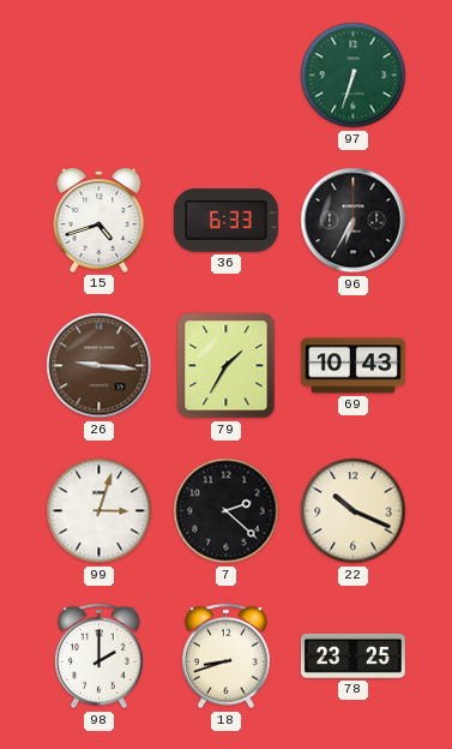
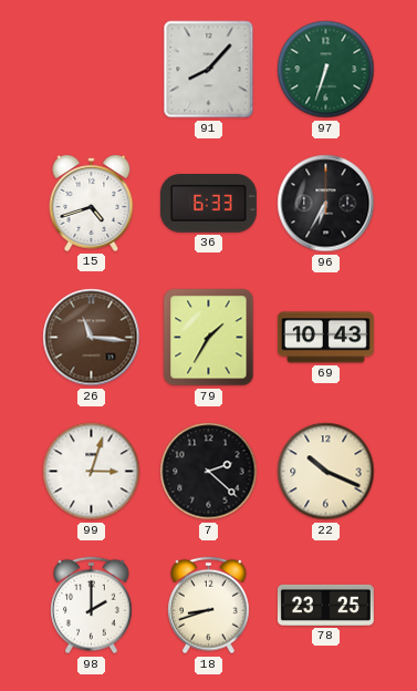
91: none -> 8:07
26: 9:16 -> 11:16
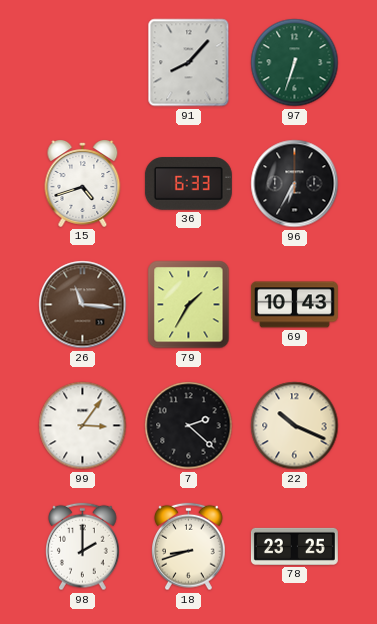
99: 3:03 -> 3:06
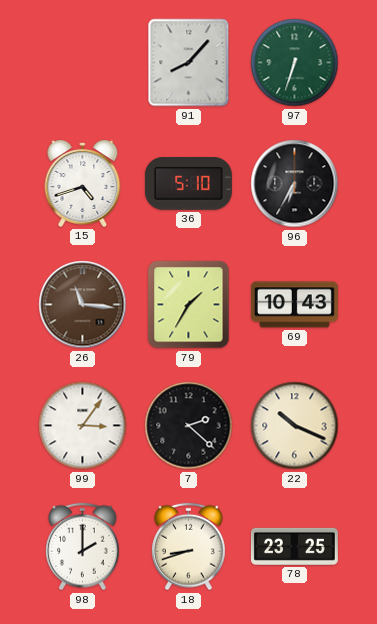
36: 6:33 -> 5:10
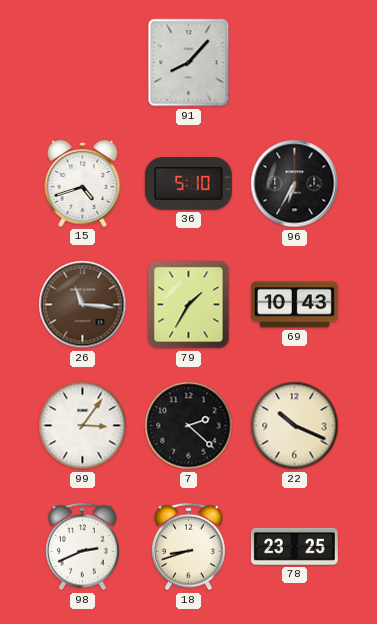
97: 6:33 -> none
98: 2:00 -> 2:41
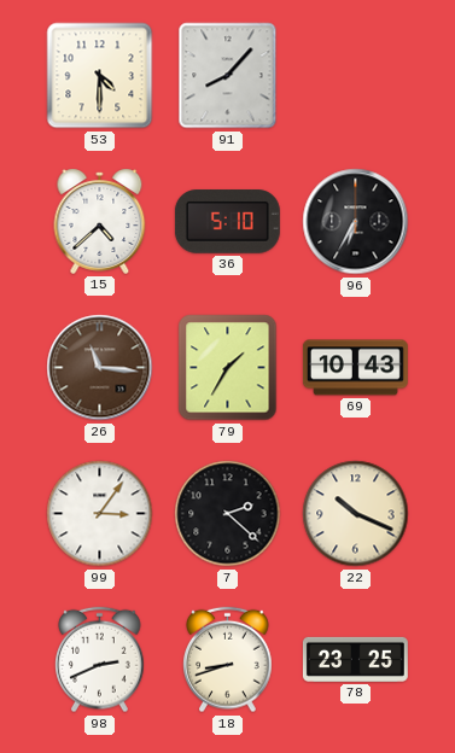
53: none -> 4:30
15: 4:42 -> 4:38
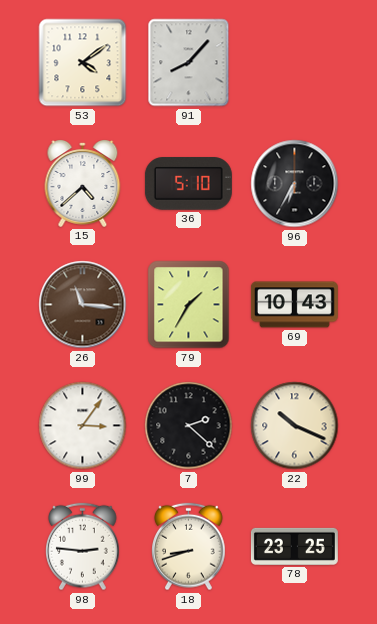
53: 4:30 -> 4:09
98: 2:41 -> 2:46
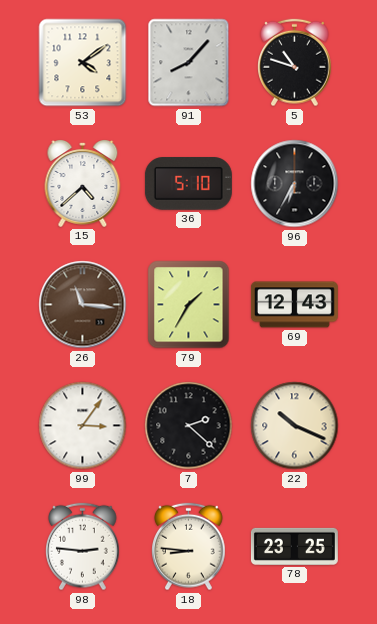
5: none -> 10:48
69: 10:43 -> 12:43
18: 8:42 -> 8:46
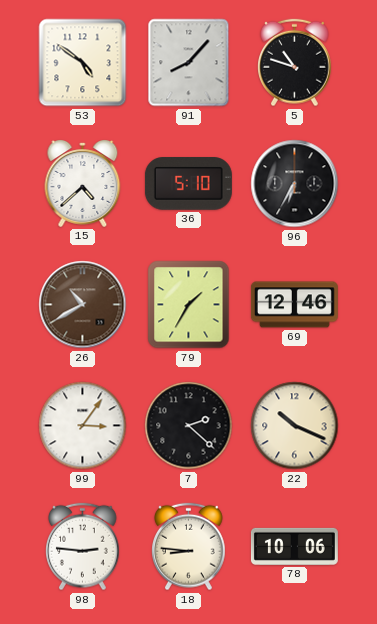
53: 4:09 -> 4:51
26: 11:16 -> 10:40
69: 12:43 -> 12:46
78: 23:25 -> 10:06
